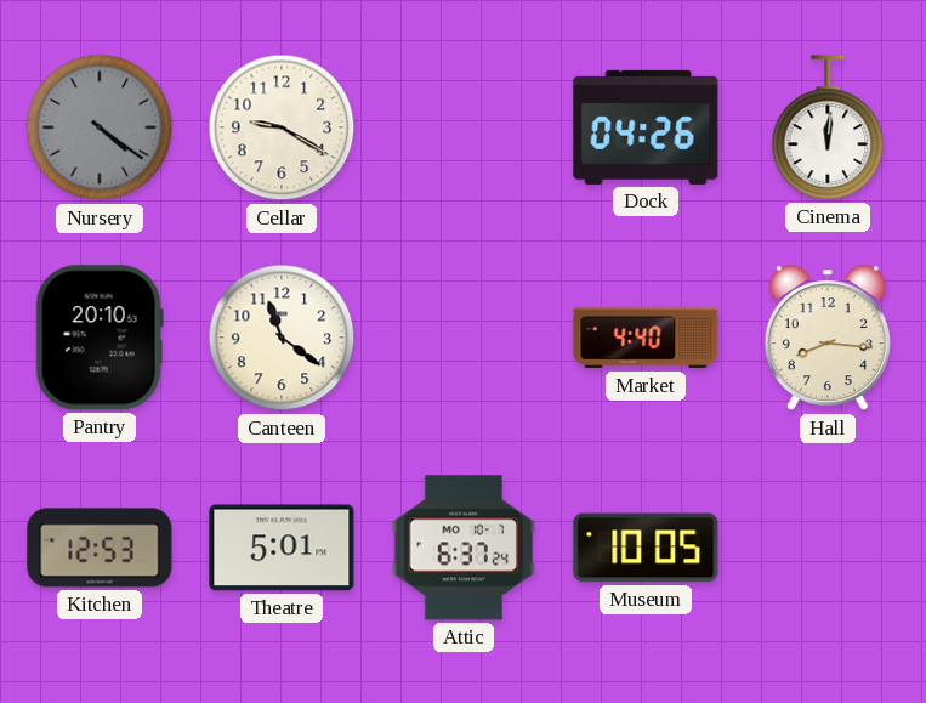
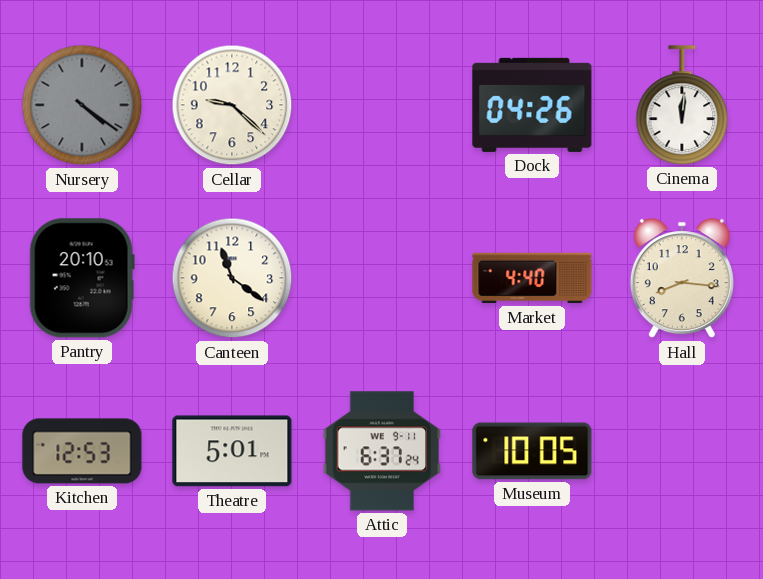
Cellar: 9:20 -> 9:22
Attic date: MO 10-7 -> WE 9-11
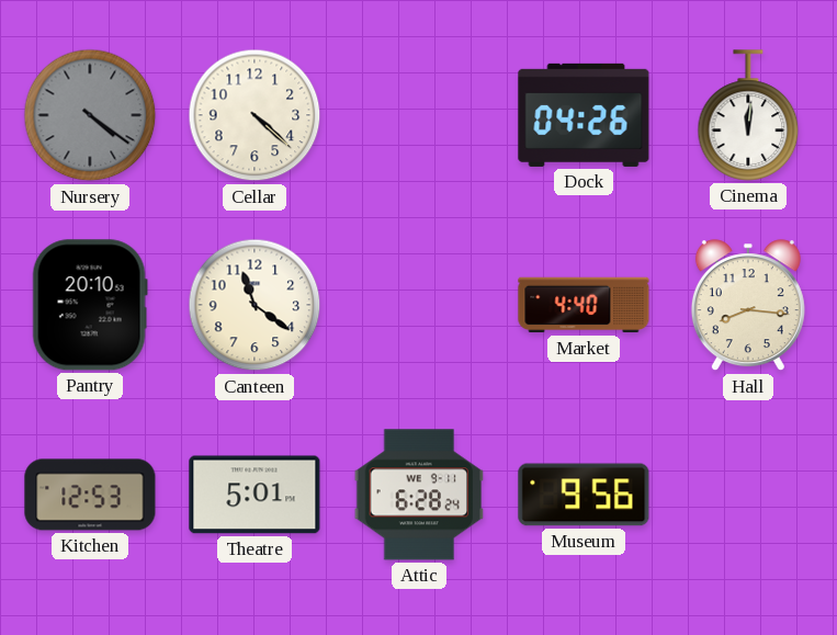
Cellar: 9:22 -> 4:22
Attic: 6:37 -> 6:28
Museum: 10:05 -> 9:56
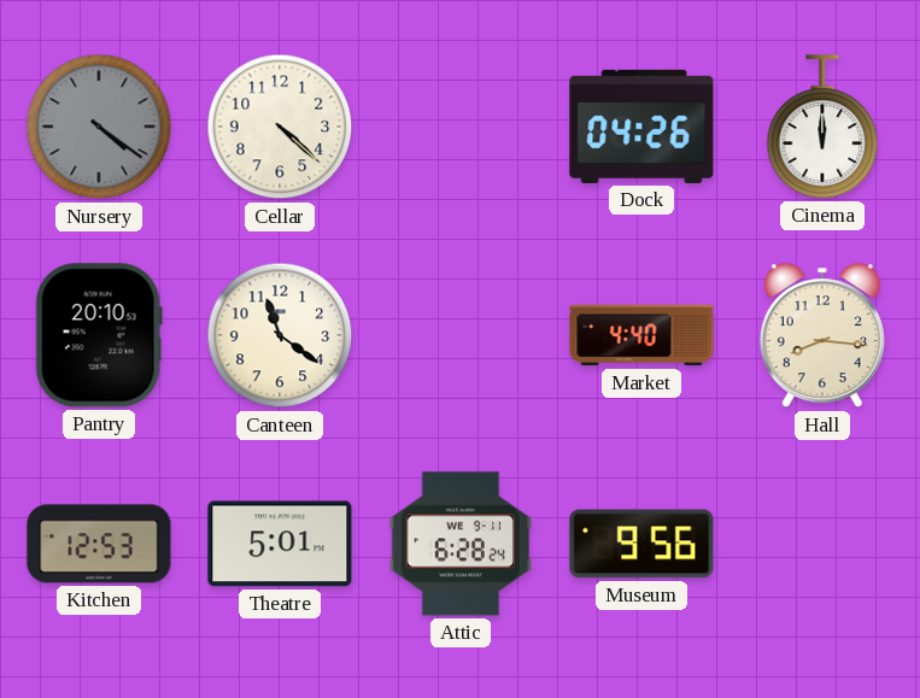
Cinema: 12:01 -> 12:00
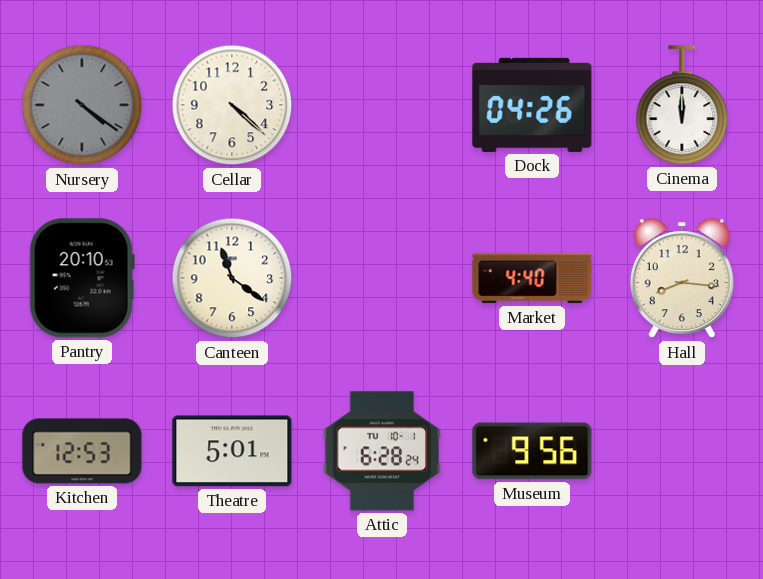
Attic date: WE 9-11 -> TU 10-1
